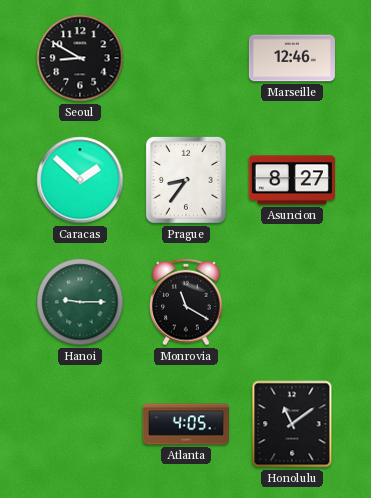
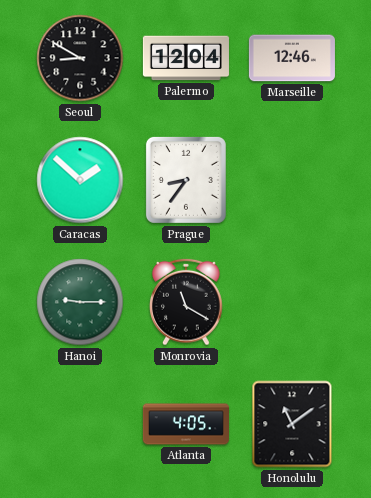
Palermo: none -> 12:04
Asuncion: 8:27 -> none
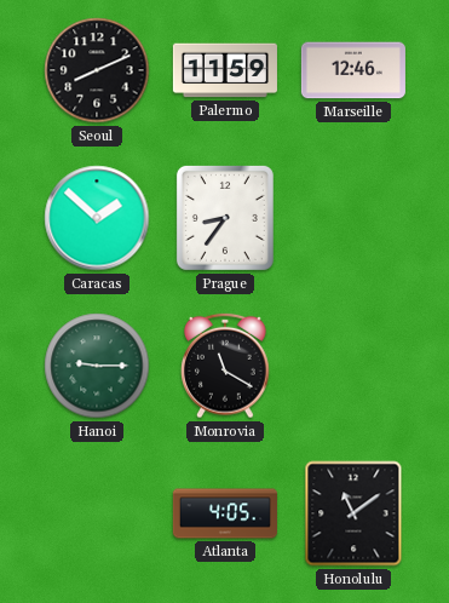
Seoul: 8:50 -> 8:11
Palermo: 12:04 -> 11:59
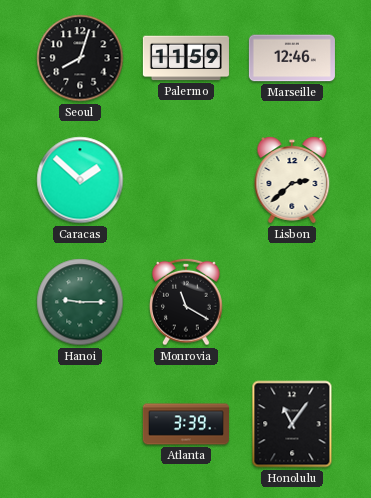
Seoul: 8:11 -> 8:03
Prague: 8:36 -> none
Lisbon: none -> 2:38
Atlanta: 4:05 -> 3:39
Honolulu: 11:09 -> 11:06
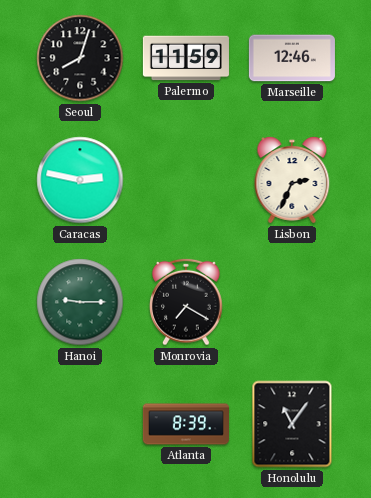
Caracas: 1:52 -> 2:47
Lisbon: 2:38 -> 2:34
Monrovia: 11:20 -> 7:20
Atlanta: 3:39 -> 8:39
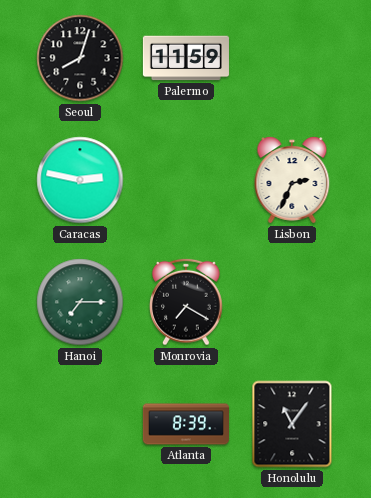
Marseille: 12:46 -> none
Hanoi: 9:15 -> 7:15
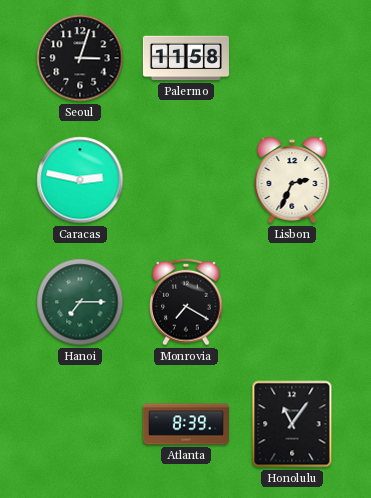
Seoul: 8:03 -> 3:03
Palermo: 11:59 -> 11:58
